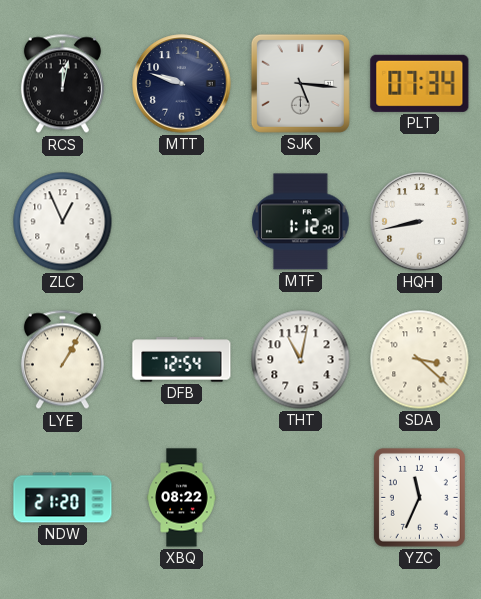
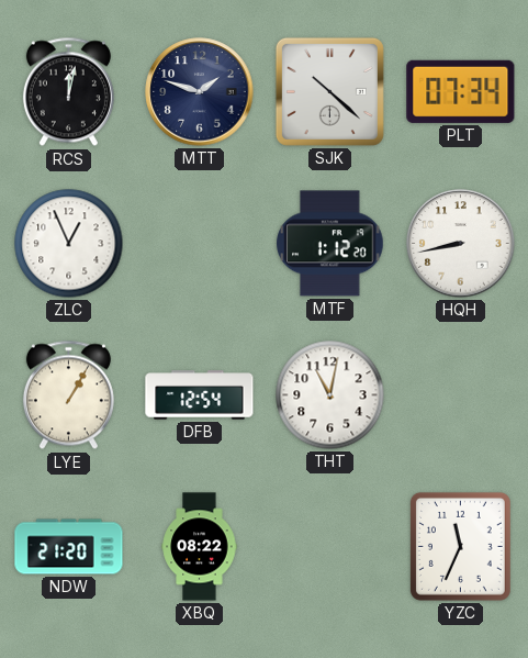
MTT: 9:48 -> 1:48
SJK: 5:16 -> 10:22
SDA: 3:22 -> none
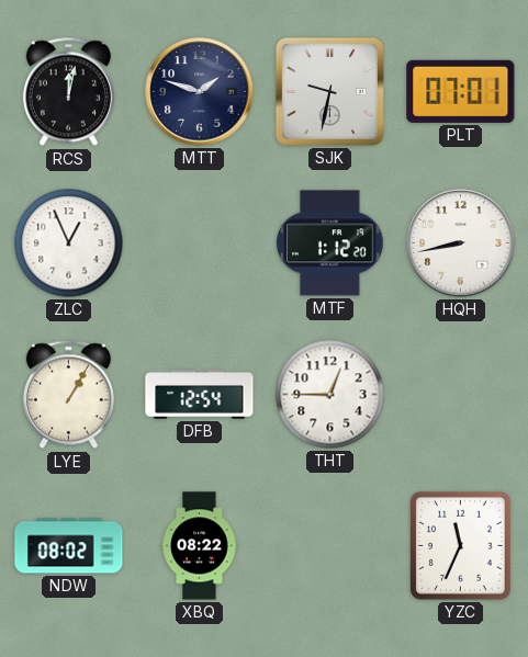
SJK: 10:22 -> 9:32
PLT: 07:34 -> 07:01
THT: 11:02 -> 12:45
NDW: 21:20 -> 08:02
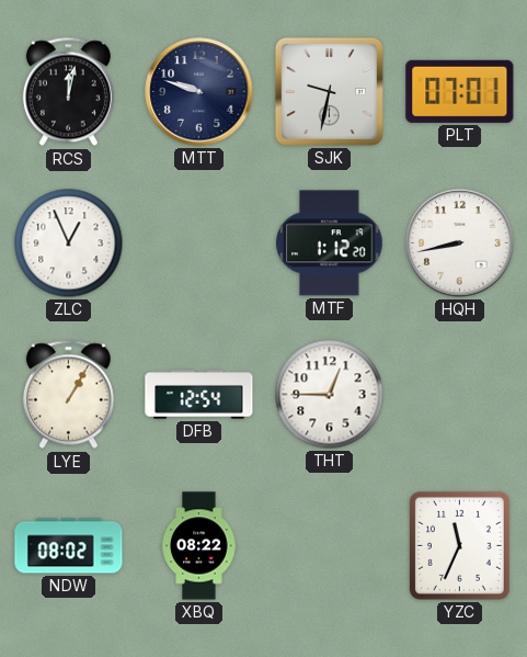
MTT: 1:48 -> 9:48
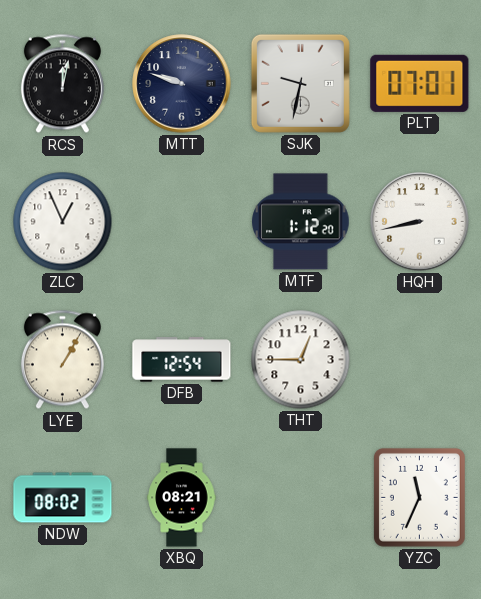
XBQ: 08:22 -> 08:21
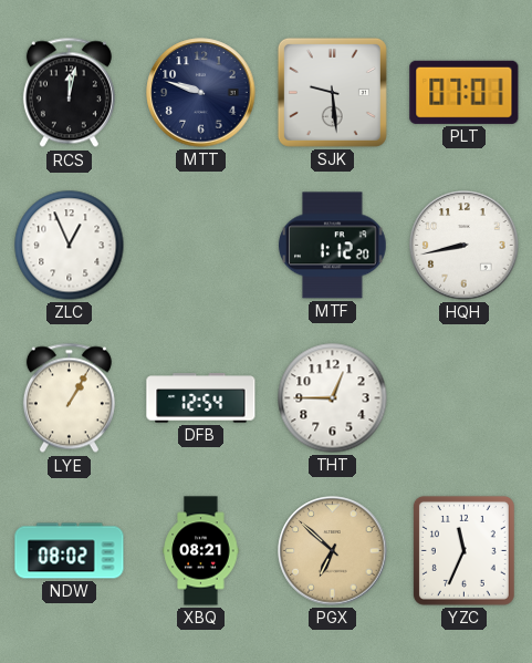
SJK: 9:32 -> 9:29
PGX: none -> 6:52
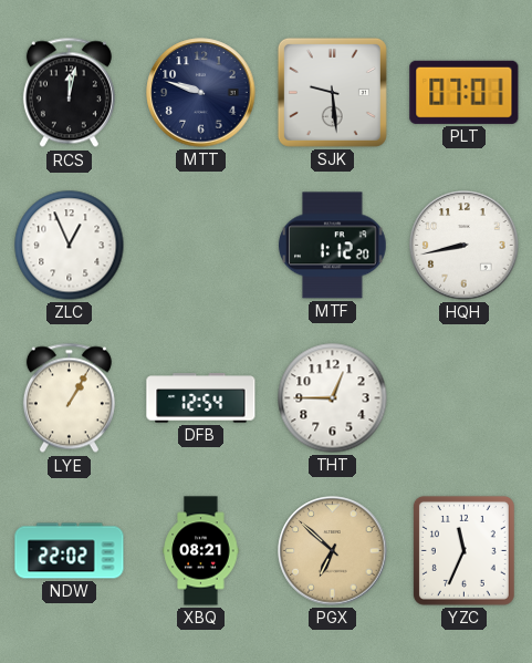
NDW: 08:02 -> 22:02
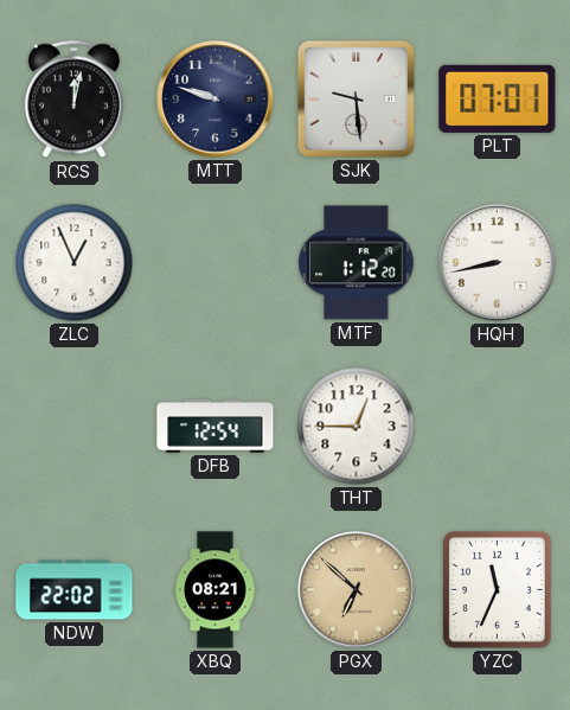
LYE: 1:05 -> none
